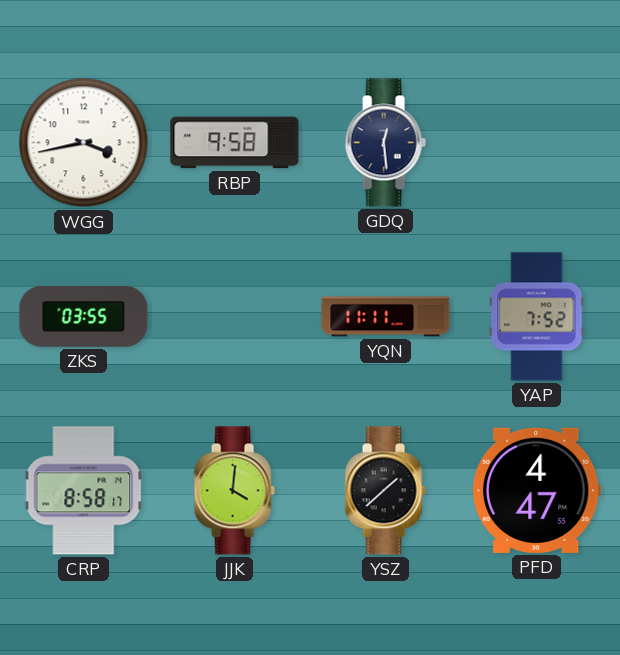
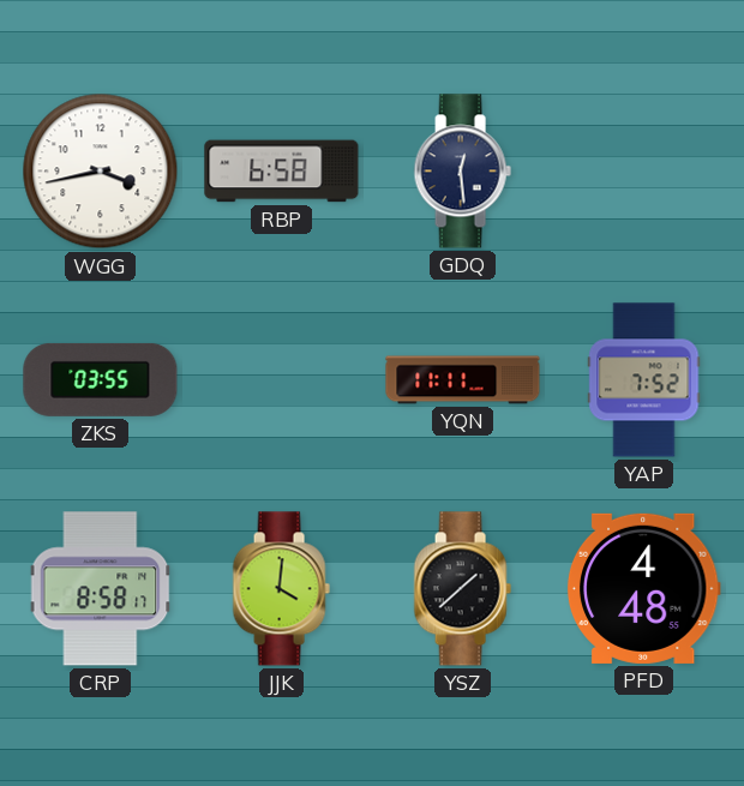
RBP: 9:58 -> 6:58
PFD: 4:47 -> 4:48
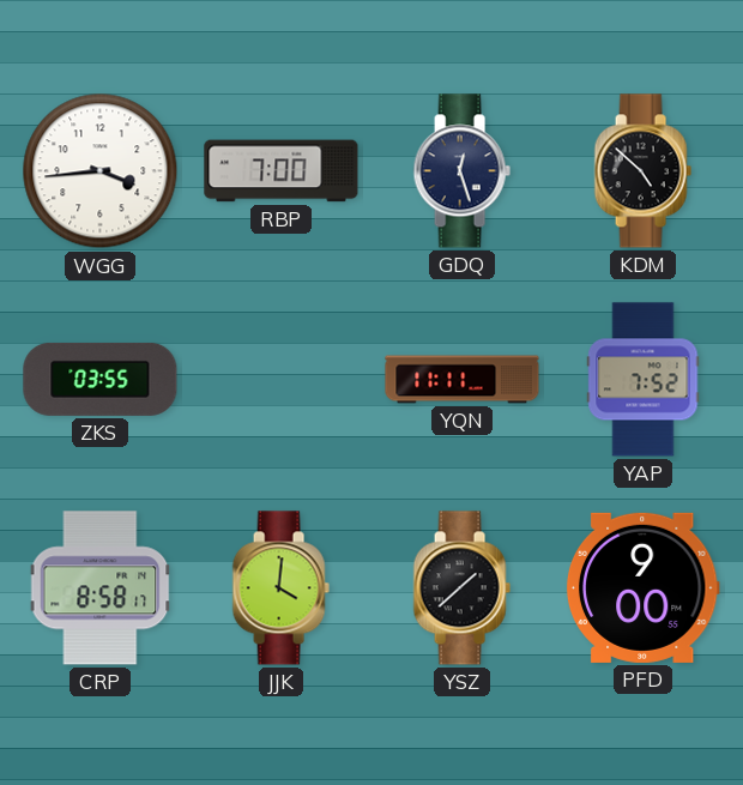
WGG: 3:43 -> 3:44
RBP: 6:58 -> 7:00
GDQ: 12:29 -> 12:27
KDM: none -> 4:52
PFD: 4:48 -> 9:00
